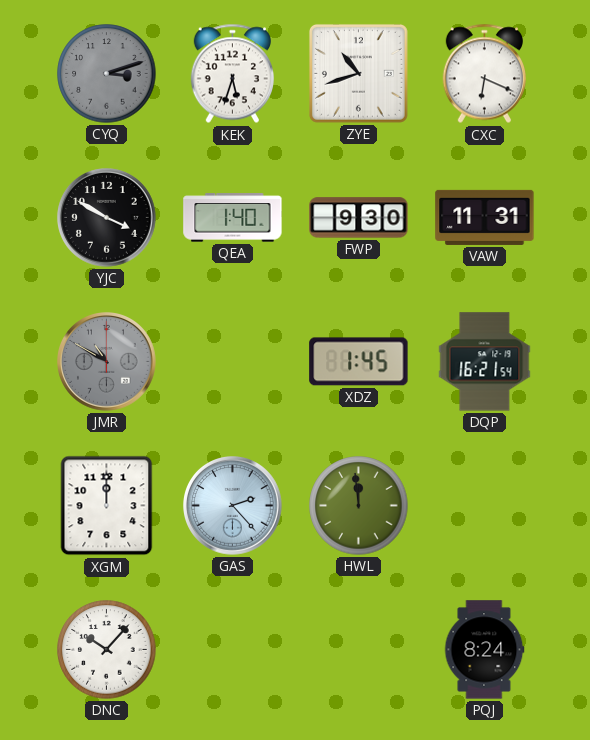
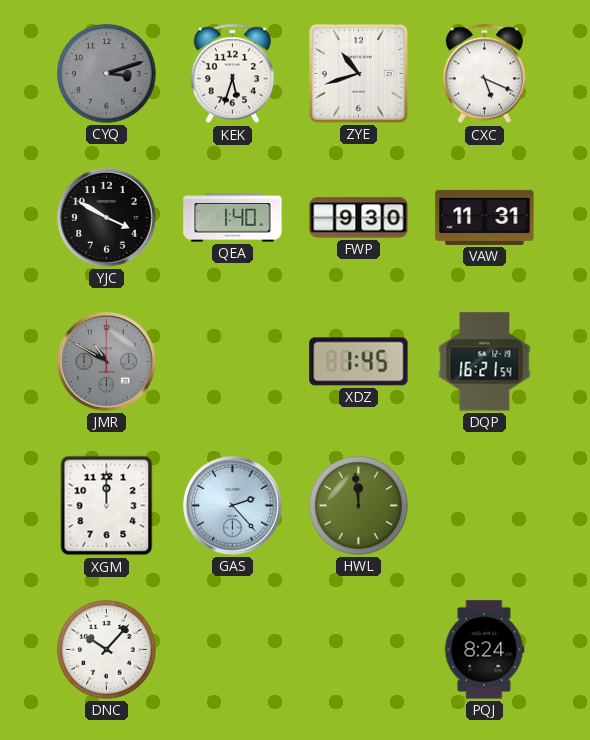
CXC: 6:19 -> 5:19
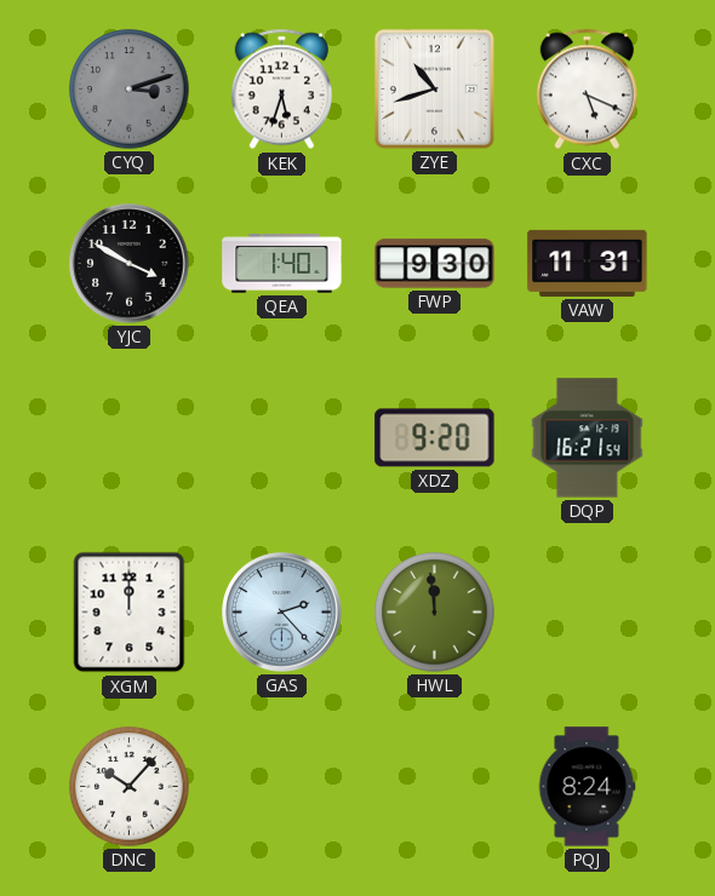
JMR: 10:50 -> none
XDZ: 1:45 -> 9:20
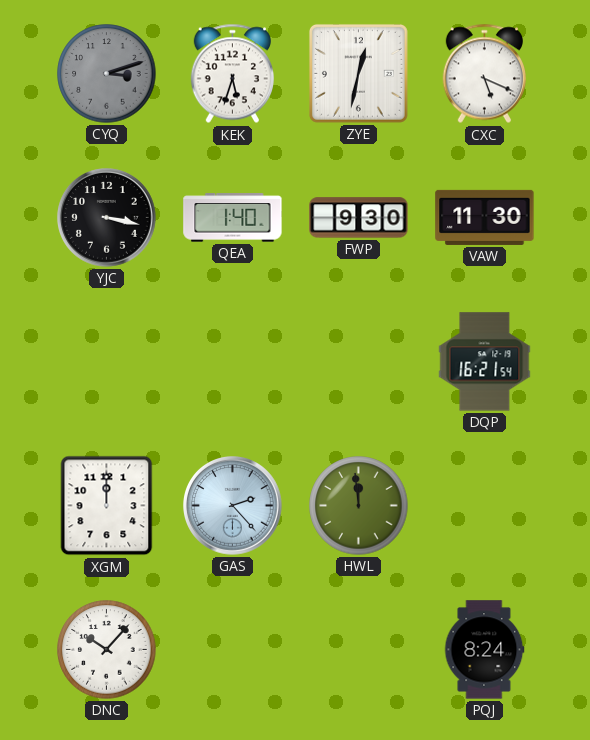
ZYE: 10:42 -> 12:32
YJC: 3:50 -> 3:17
VAW: 11:31 -> 11:30
XDZ: 9:20 -> none
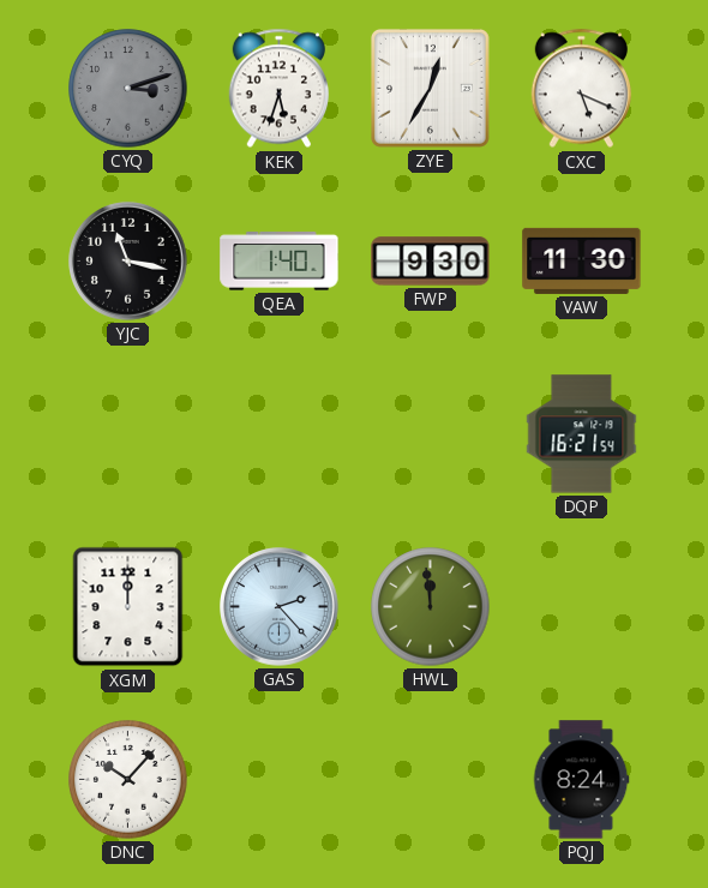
ZYE: 12:32 -> 12:35
YJC: 3:17 -> 11:17
